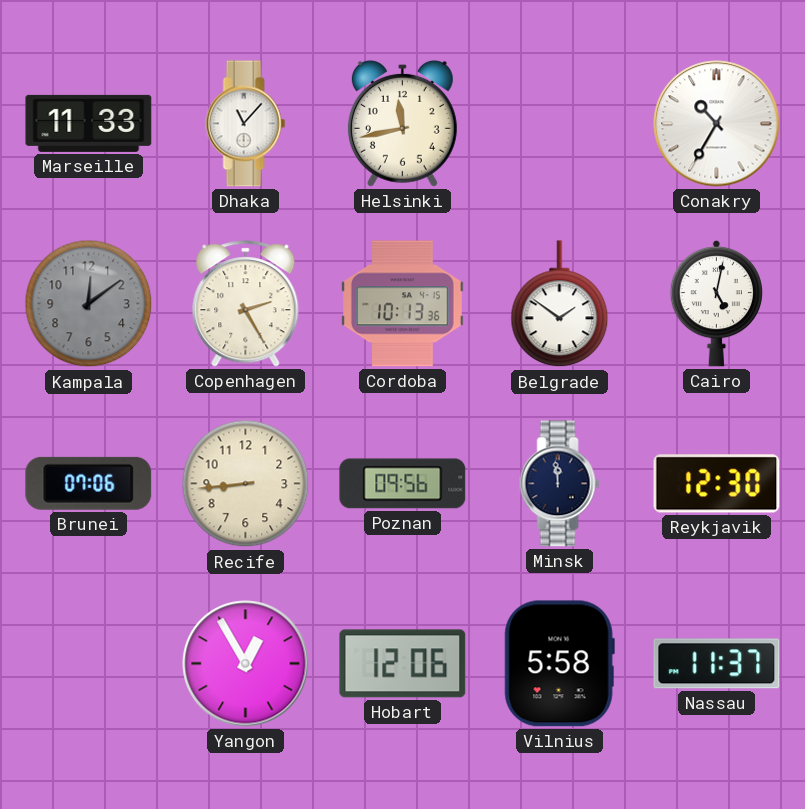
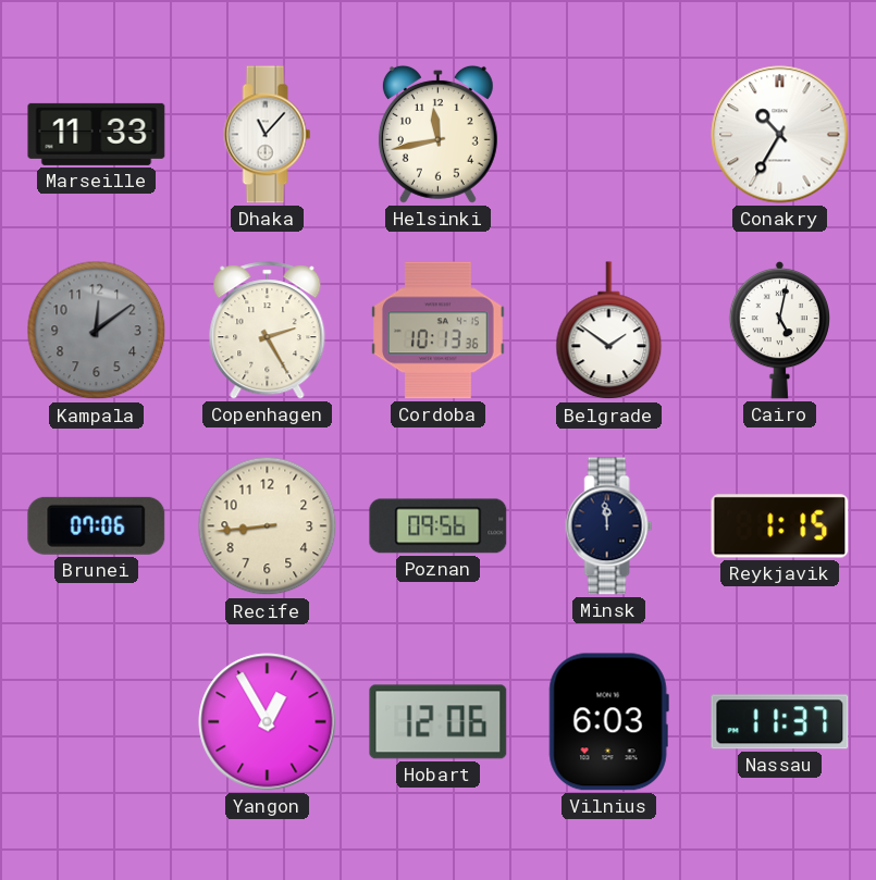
Reykjavik: 12:30 -> 1:15
Vilnius: 5:58 -> 6:03
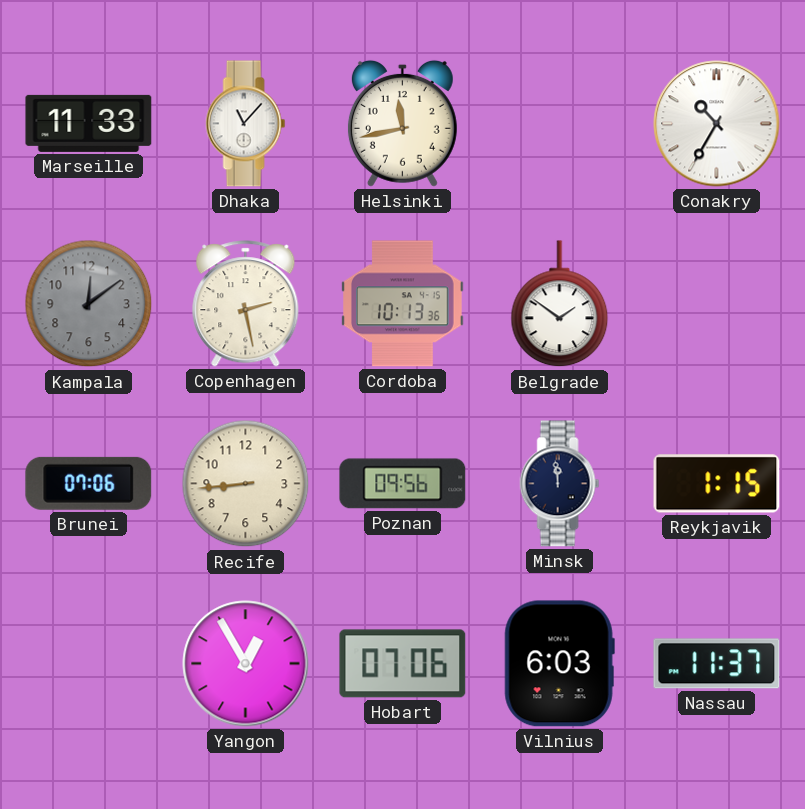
Copenhagen: 2:25 -> 2:28
Cairo: 5:02 -> none
Hobart: 12:06 -> 07:06
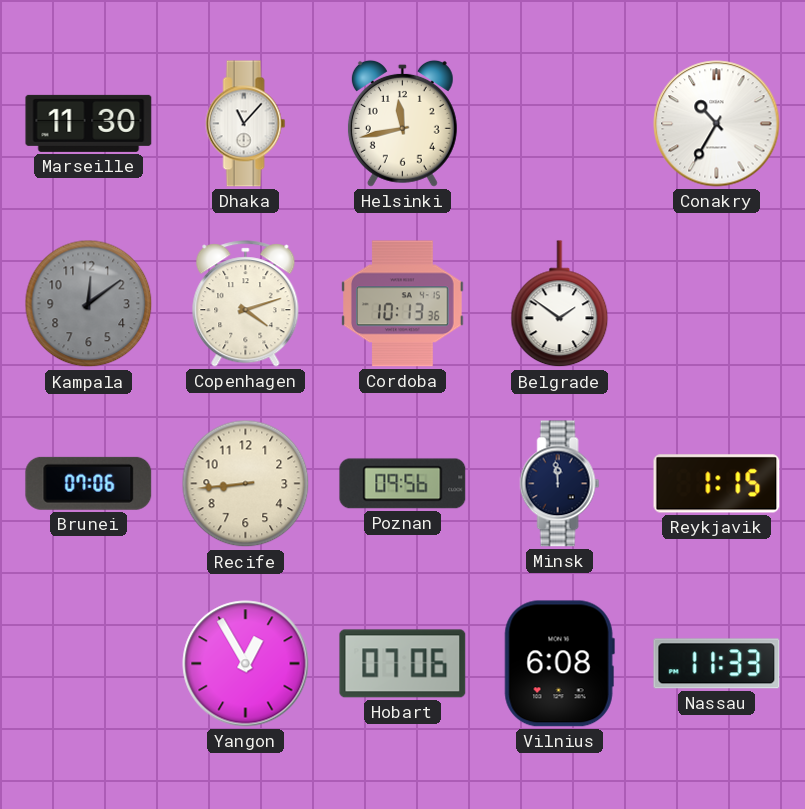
Marseille: 11:33 -> 11:30
Copenhagen: 2:28 -> 4:12
Vilnius: 6:03 -> 6:08
Nassau: 11:37 -> 11:33
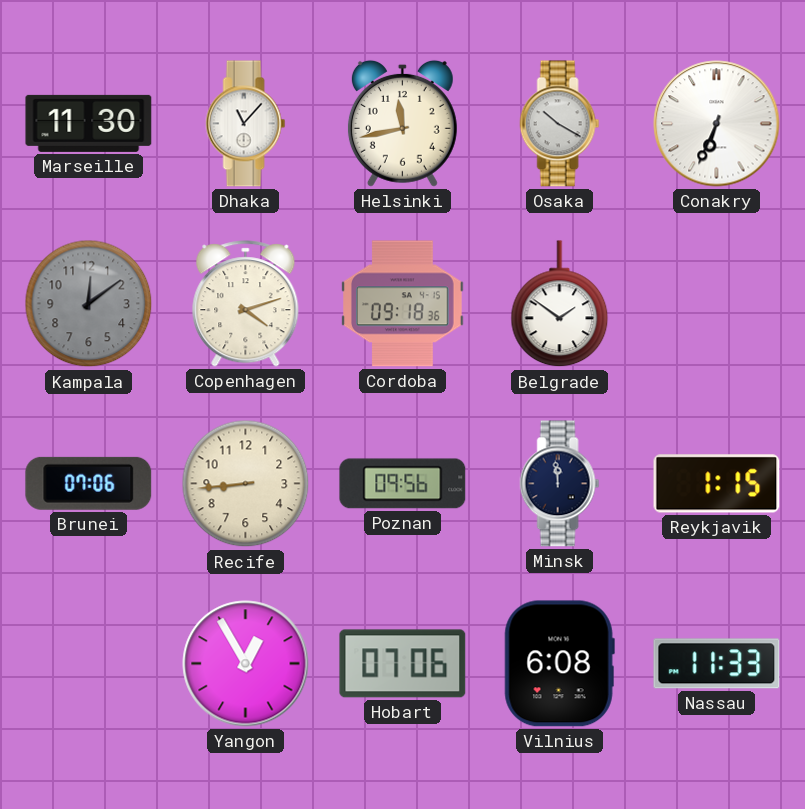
Osaka: none -> 10:20
Conakry: 10:35 -> 6:34
Cordoba: 10:13 -> 09:18
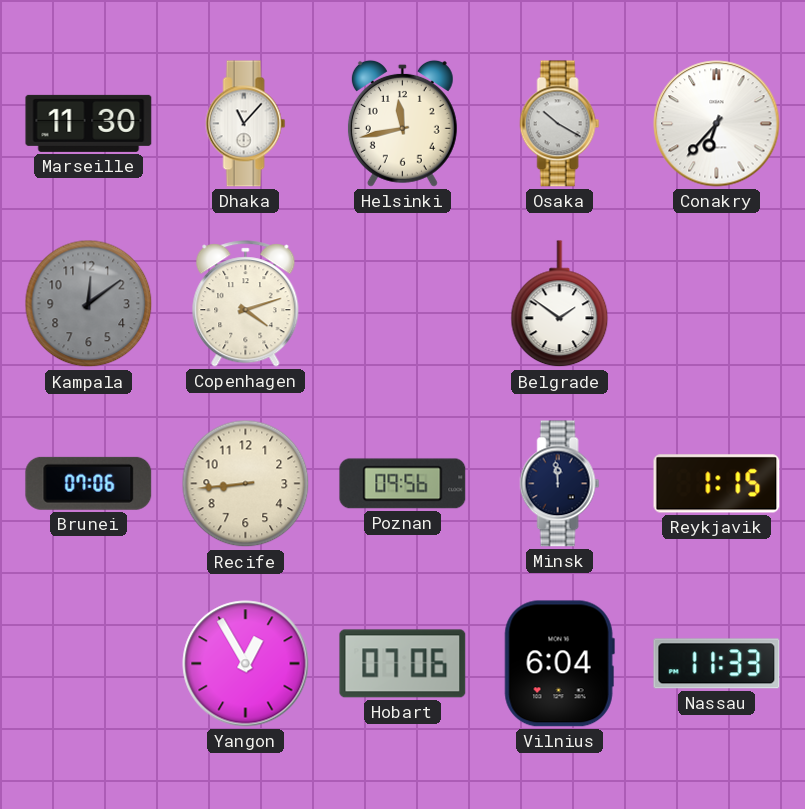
Conakry: 6:34 -> 6:37
Cordoba: 09:18 -> none
Vilnius: 6:08 -> 6:04
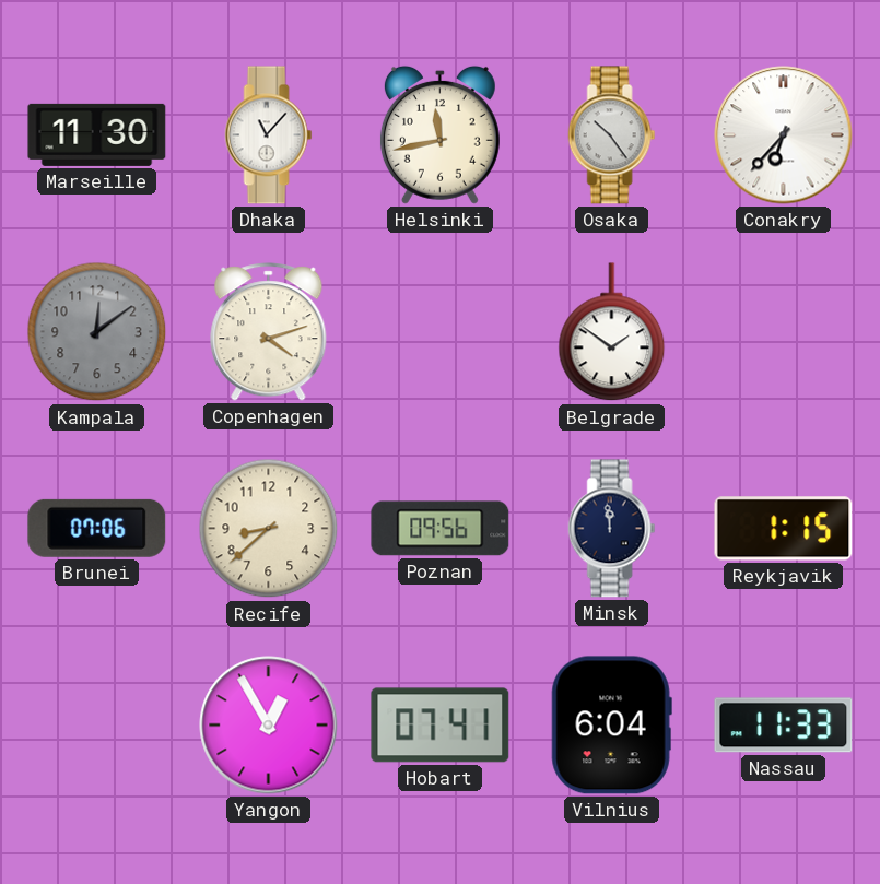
Osaka: 10:20 -> 10:24
Recife: 8:44 -> 8:38
Hobart: 07:06 -> 07:41
